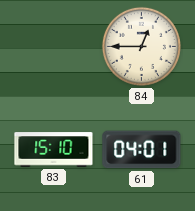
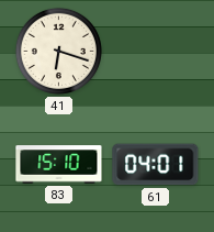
41: none -> 6:18
84: 12:45 -> none
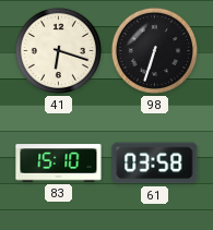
98: none -> 6:33
61: 04:01 -> 03:58
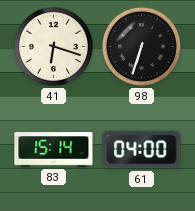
83: 15:10 -> 15:14
61: 03:58 -> 04:00
